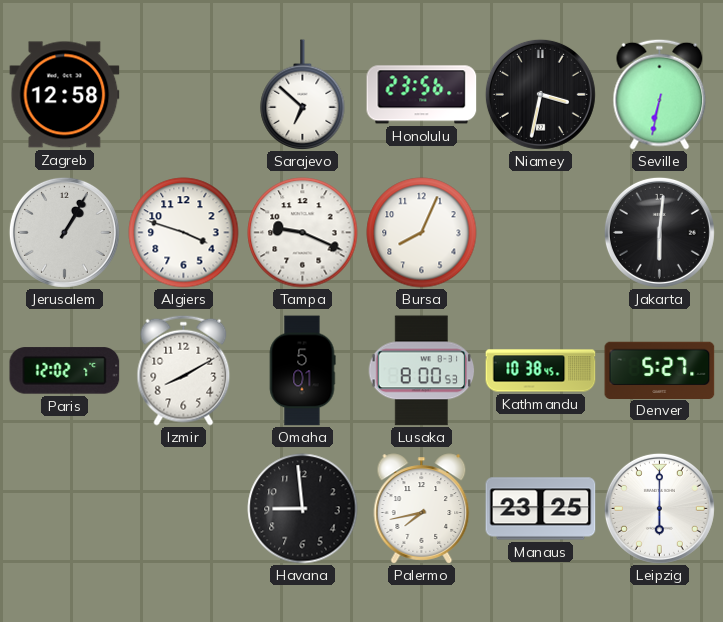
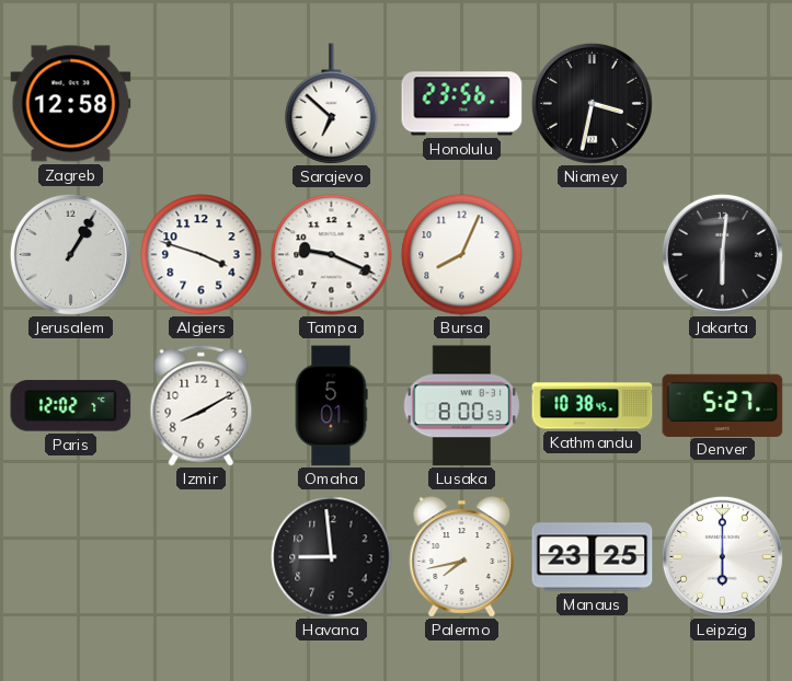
Seville: 6:32 -> none
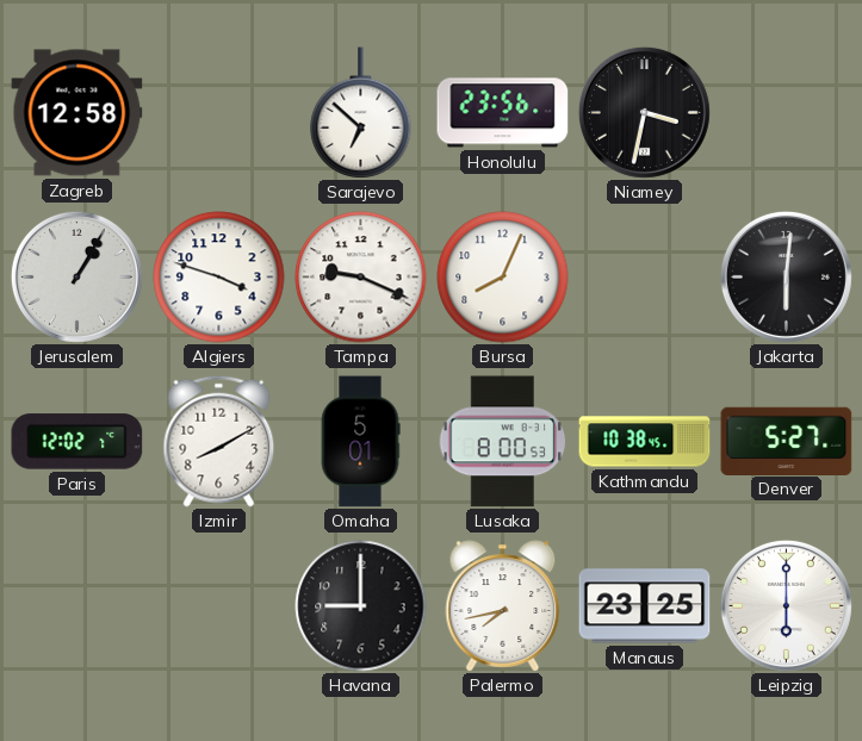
Havana: 8:59 -> 9:00
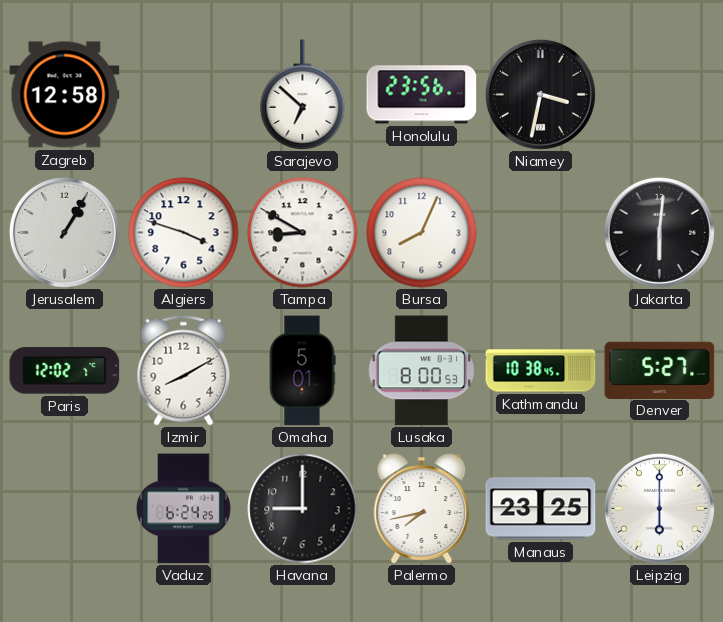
Tampa: 9:19 -> 8:50
Vaduz: none -> 6:24
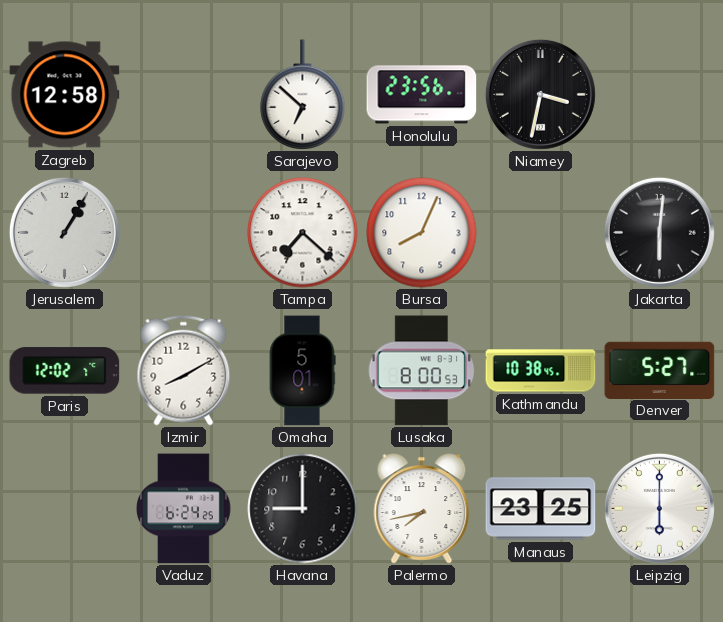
Algiers: 3:48 -> none
Tampa: 8:50 -> 7:22
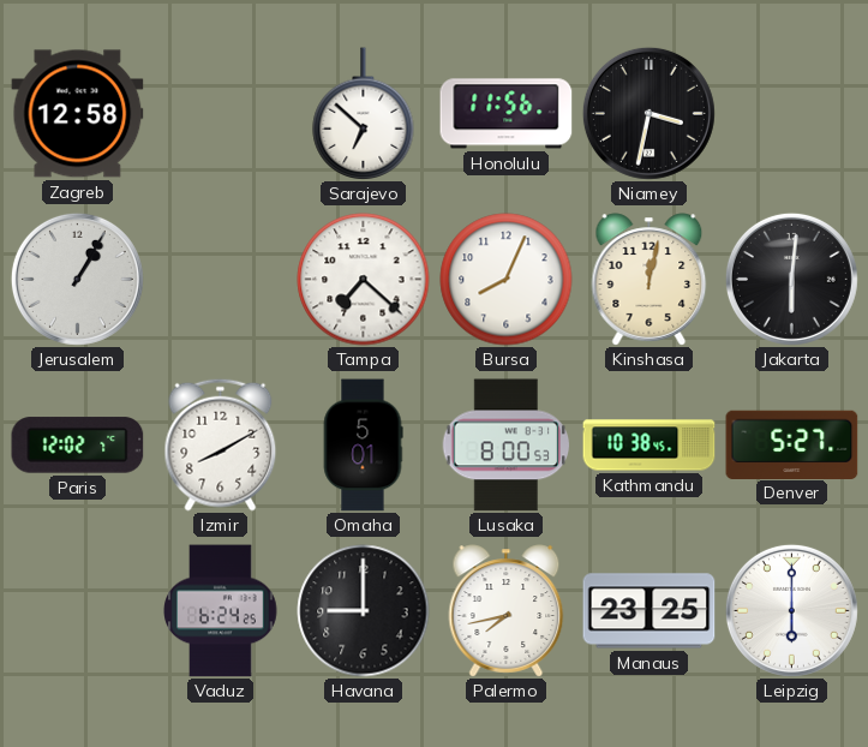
Honolulu: 23:56 -> 11:56
Kinshasa: none -> 12:02
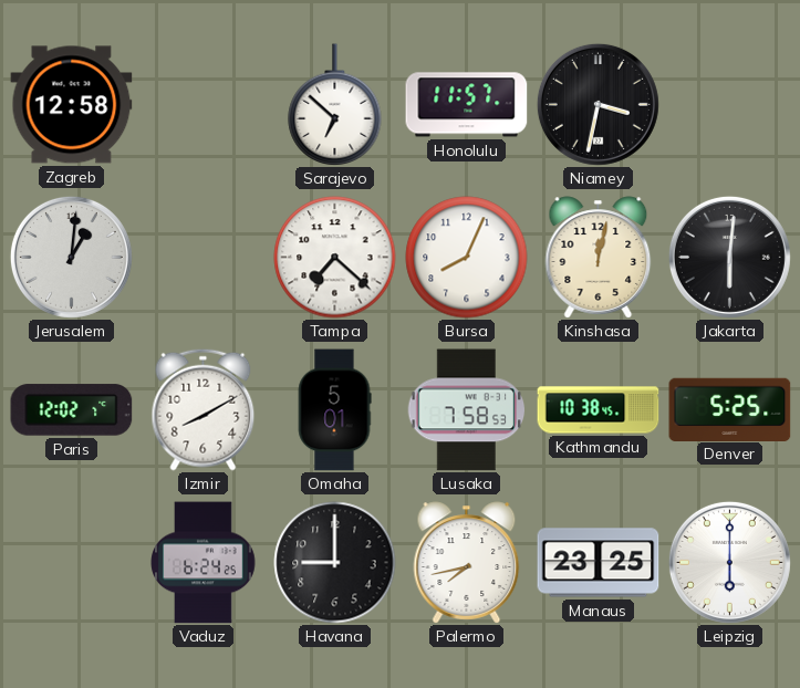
Honolulu: 11:56 -> 11:57
Jerusalem: 1:05 -> 1:01
Lusaka: 8:00 -> 7:58
Denver: 5:27 -> 5:25
